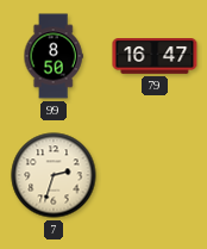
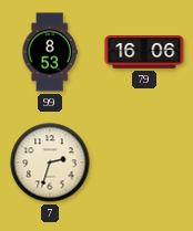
99: 8:50 -> 8:53
79: 16:47 -> 16:06
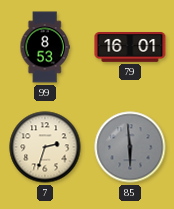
79: 16:06 -> 16:01
85: none -> 5:59
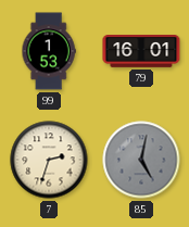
99: 8:53 -> 1:53
85: 5:59 -> 5:02
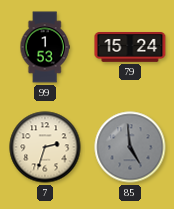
79: 16:01 -> 15:24
85: 5:02 -> 4:59
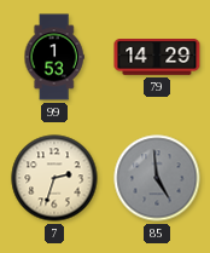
79: 15:24 -> 14:29
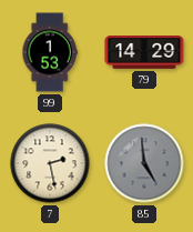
7: 2:33 -> 2:28
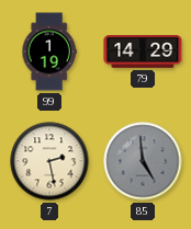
99: 1:53 -> 1:19
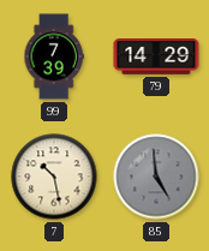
99: 1:19 -> 7:39
7: 2:28 -> 10:28
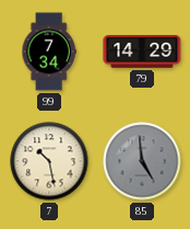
99: 7:39 -> 7:34
